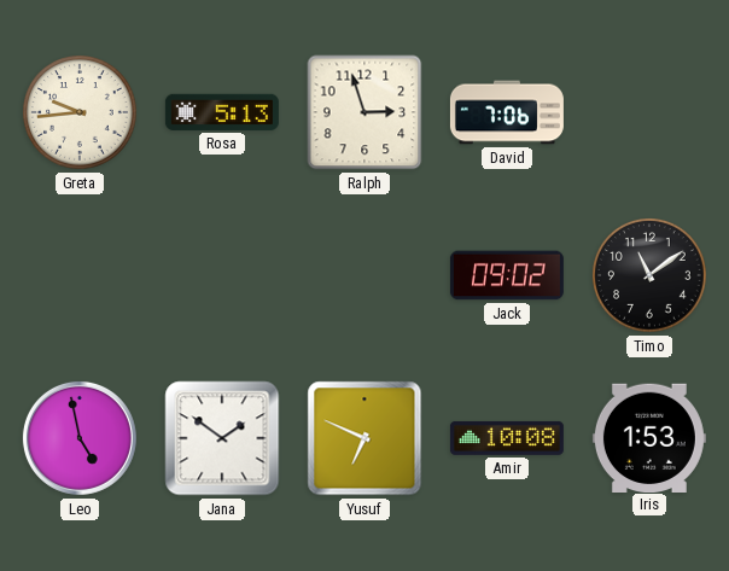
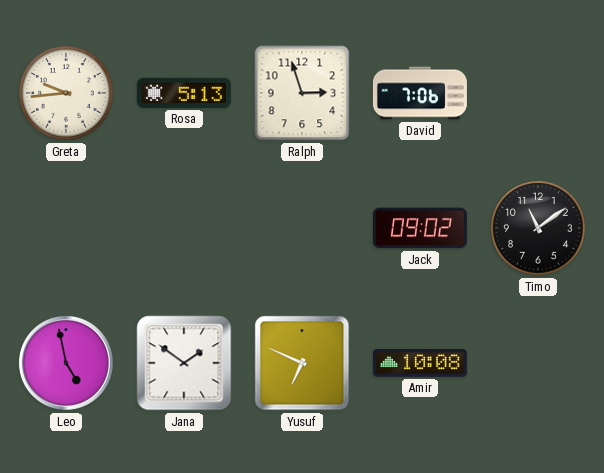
Iris: 1:53 -> none
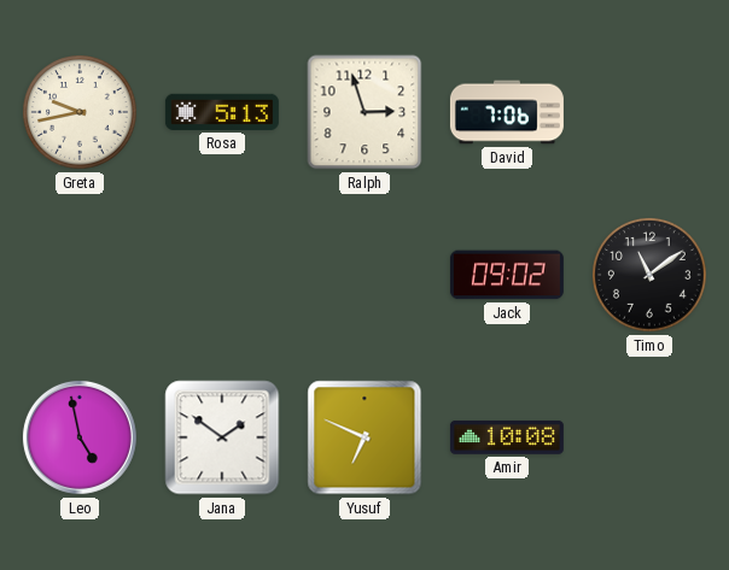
Greta: 9:44 -> 9:43
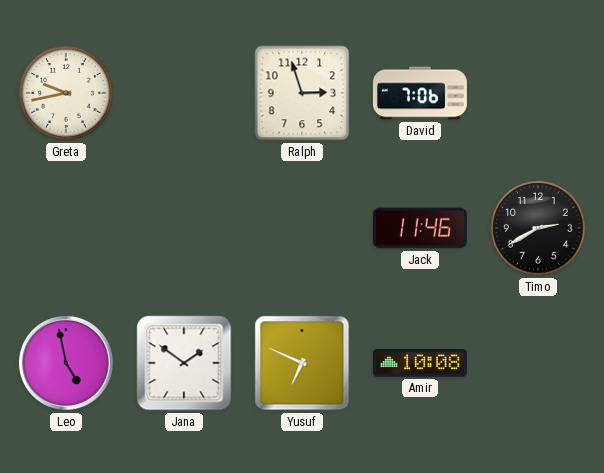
Rosa: 5:13 -> none
Jack: 09:02 -> 11:46
Timo: 11:09 -> 2:40
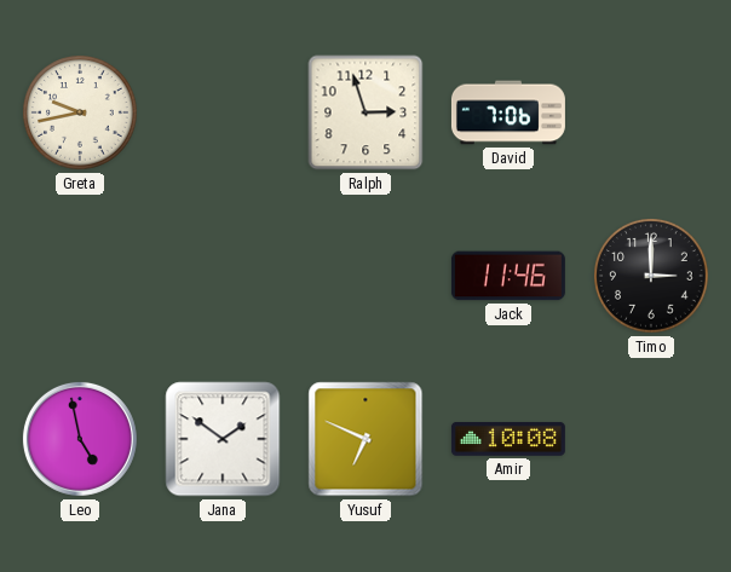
Timo: 2:40 -> 3:00
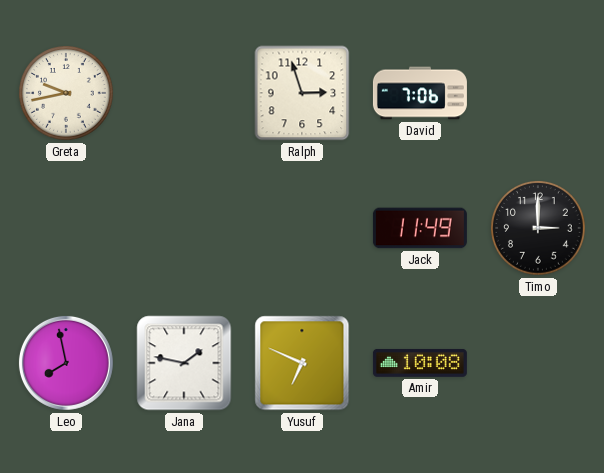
Jack: 11:46 -> 11:49
Leo: 4:58 -> 7:58
Jana: 1:51 -> 1:47
